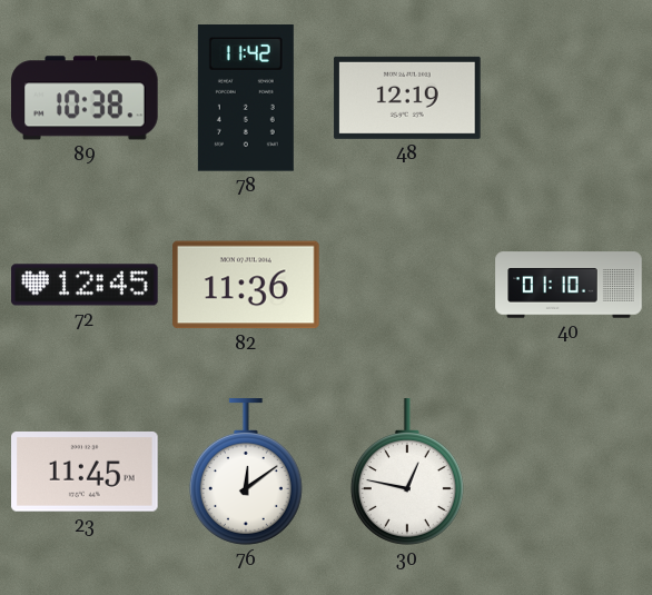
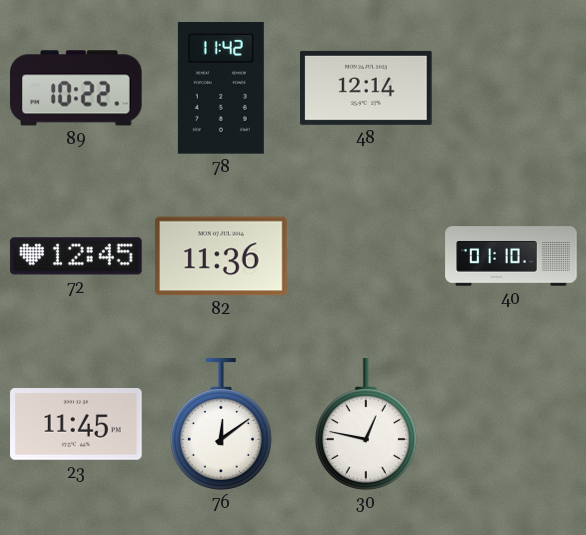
89: 10:38 -> 10:22
48: 12:19 -> 12:14
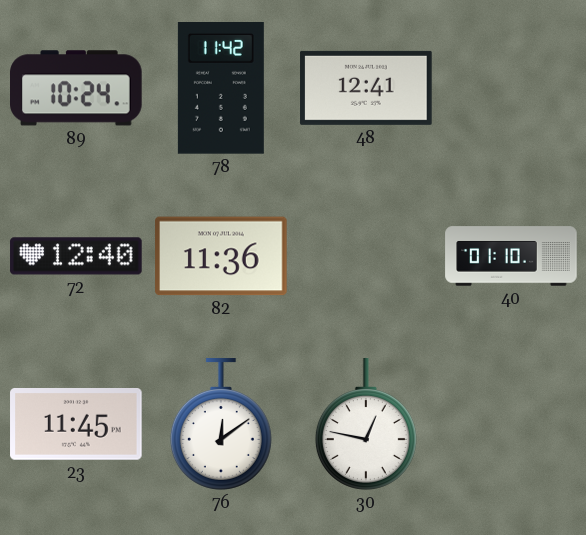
89: 10:22 -> 10:24
48: 12:14 -> 12:41
72: 12:45 -> 12:40
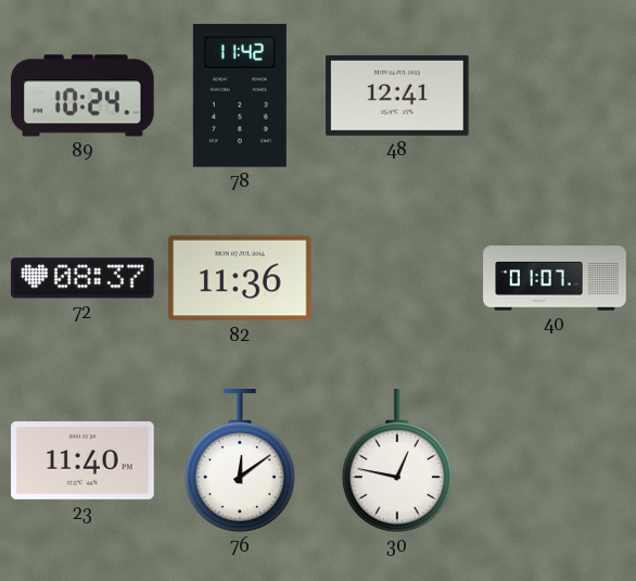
72: 12:40 -> 08:37
40: 01:10 -> 01:07
23: 11:45 -> 11:40
